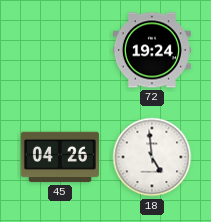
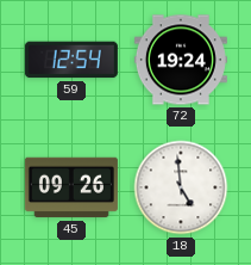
59: none -> 12:54
45: 04:26 -> 09:26
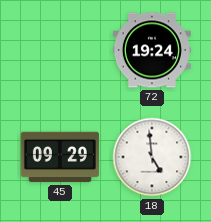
59: 12:54 -> none
45: 09:26 -> 09:29
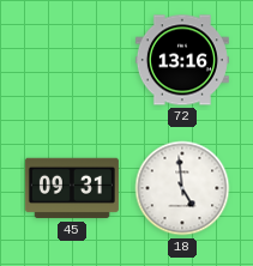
72: 19:24 -> 13:16
45: 09:29 -> 09:31
